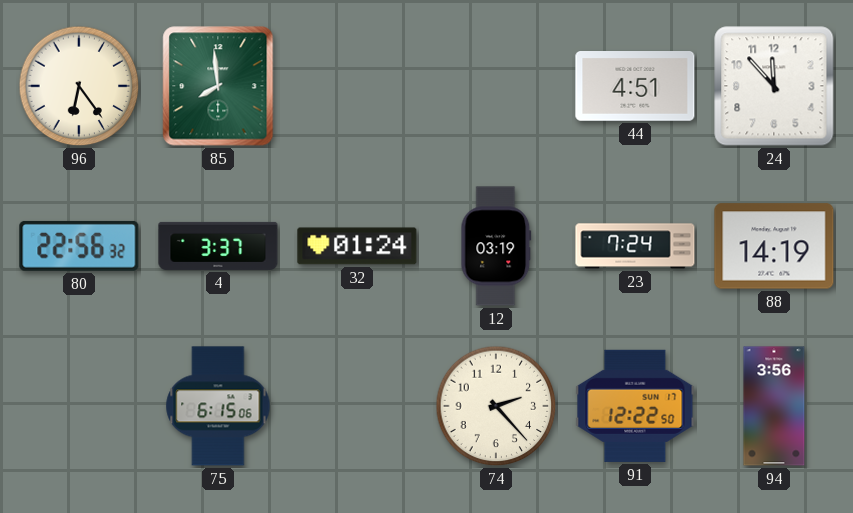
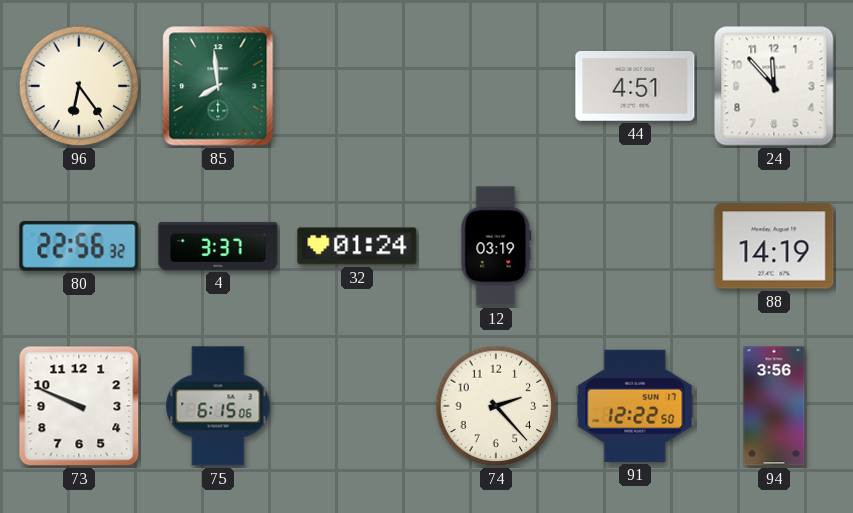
23: 7:24 -> none
73: none -> 9:49
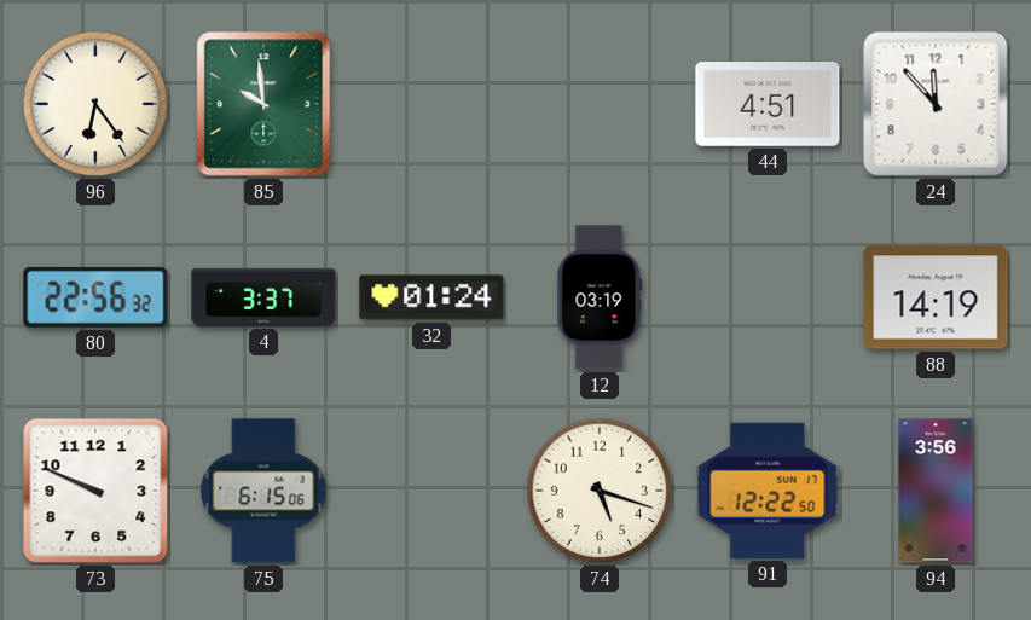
85: 7:59 -> 9:59
74: 2:23 -> 5:18
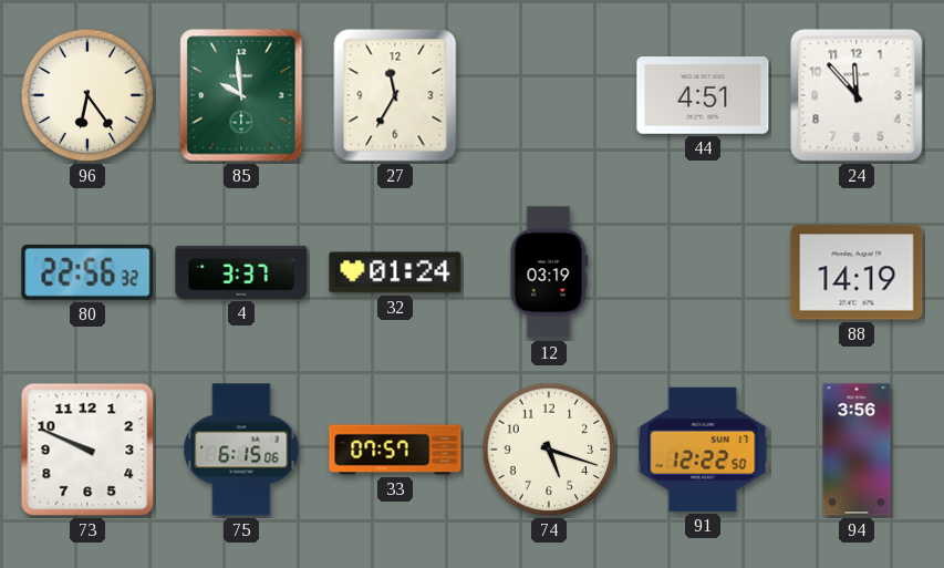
27: none -> 11:35
33: none -> 07:57
